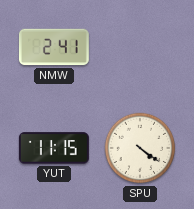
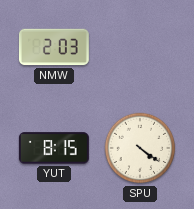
NMW: 2:41 -> 2:03
YUT: 11:15 -> 8:15
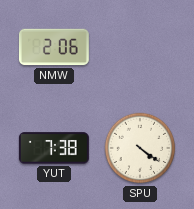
NMW: 2:03 -> 2:06
YUT: 8:15 -> 7:38
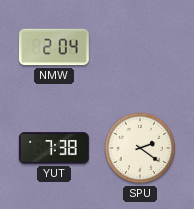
NMW: 2:06 -> 2:04
SPU: 4:21 -> 2:21
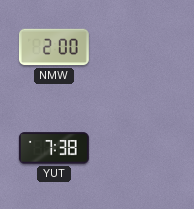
NMW: 2:04 -> 2:00
SPU: 2:21 -> none
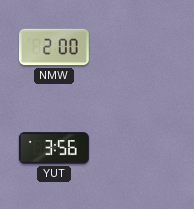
YUT: 7:38 -> 3:56
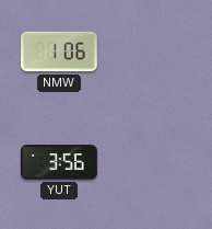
NMW: 2:00 -> 1:06
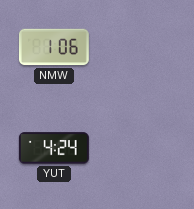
YUT: 3:56 -> 4:24
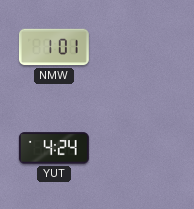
NMW: 1:06 -> 1:01
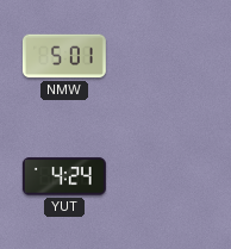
NMW: 1:01 -> 5:01
